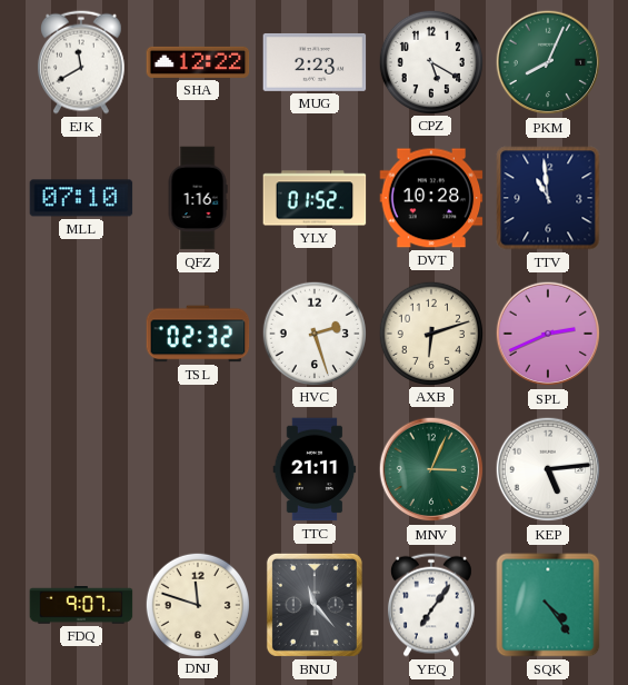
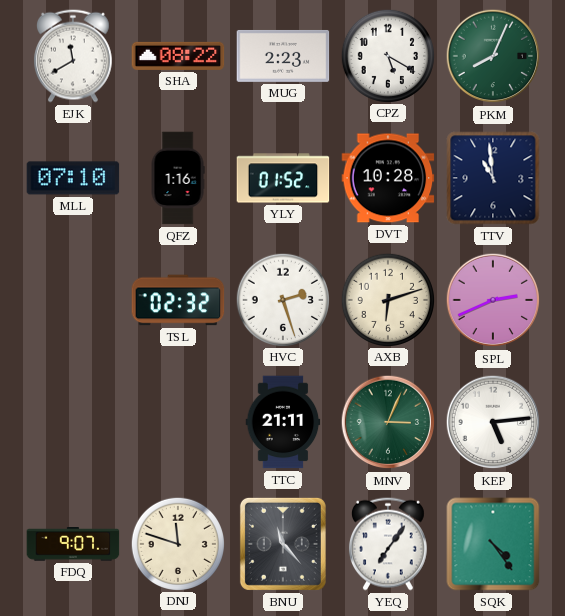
SHA: 12:22 -> 08:22
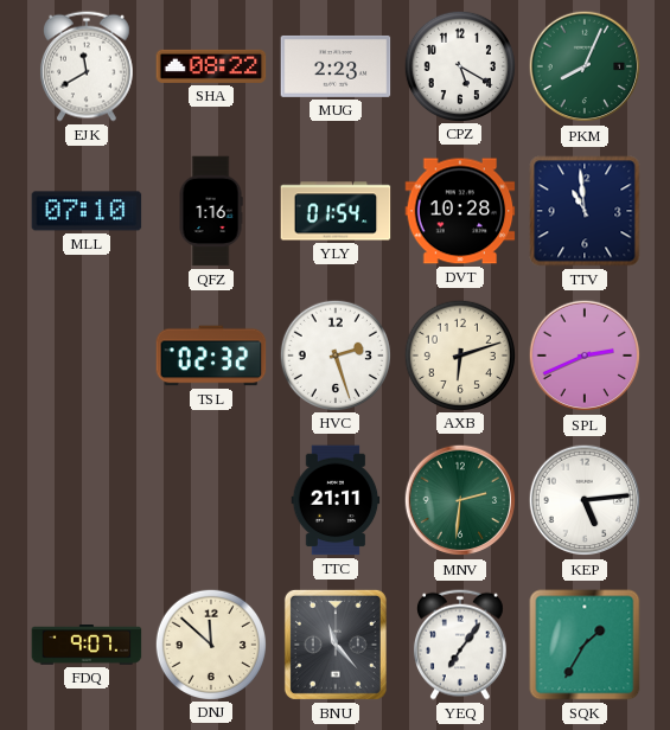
YLY: 01:52 -> 01:54
MNV: 3:04 -> 2:31
DNJ: 11:48 -> 11:52
SQK: 4:24 -> 1:35
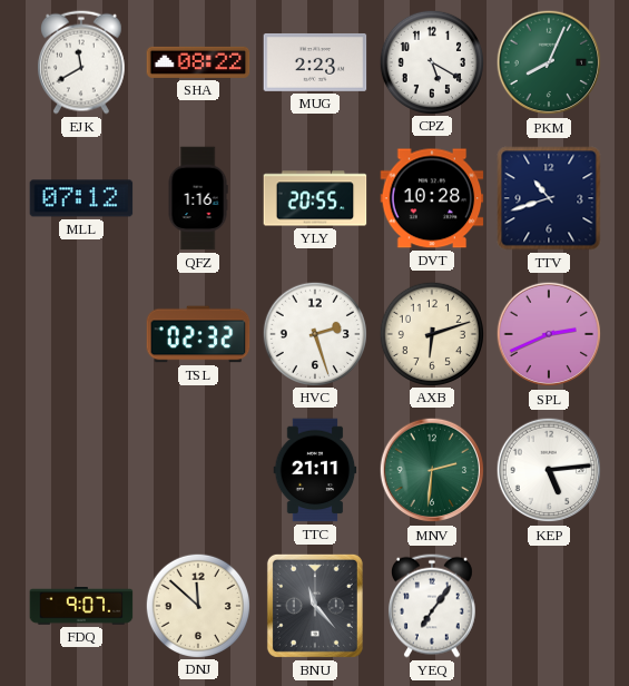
MLL: 07:10 -> 07:12
YLY: 01:54 -> 20:55
TTV: 10:59 -> 10:42
SQK: 1:35 -> none
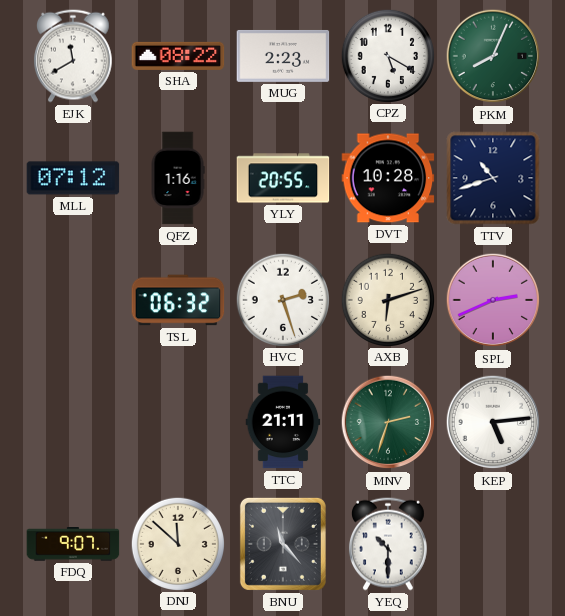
TSL: 02:32 -> 06:32
MNV: 2:31 -> 2:33
YEQ: 7:06 -> 10:30
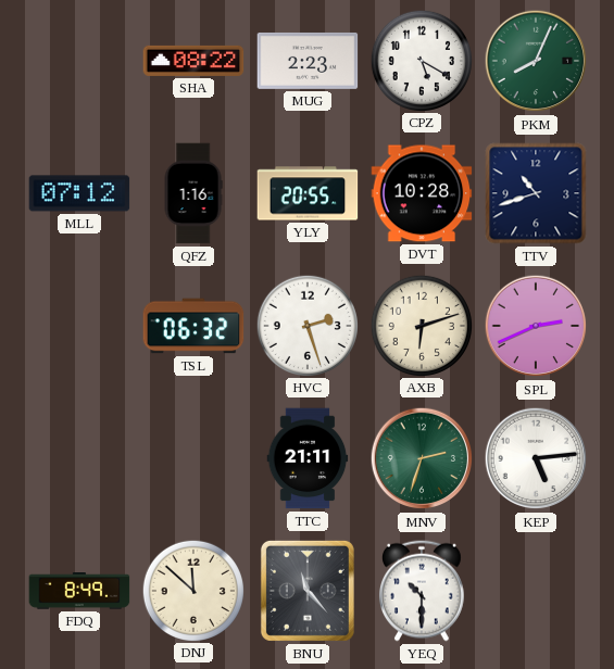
EJK: 11:40 -> none
FDQ: 9:07 -> 8:49
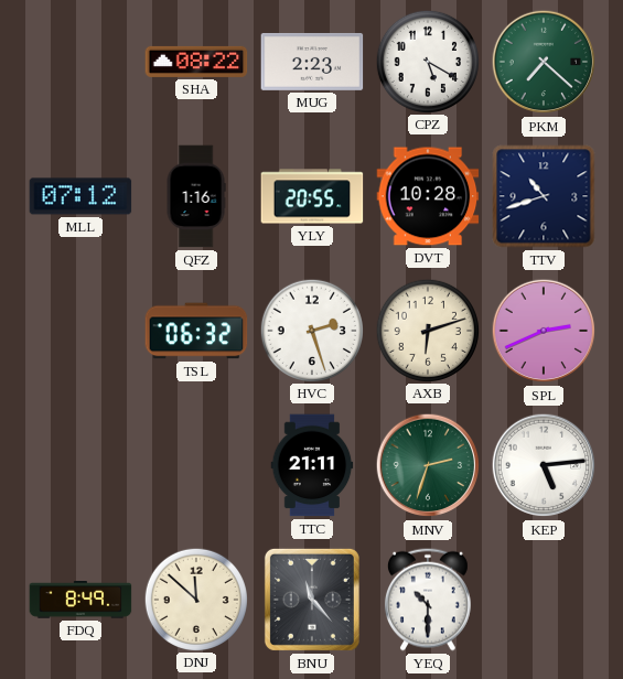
PKM: 8:04 -> 7:22
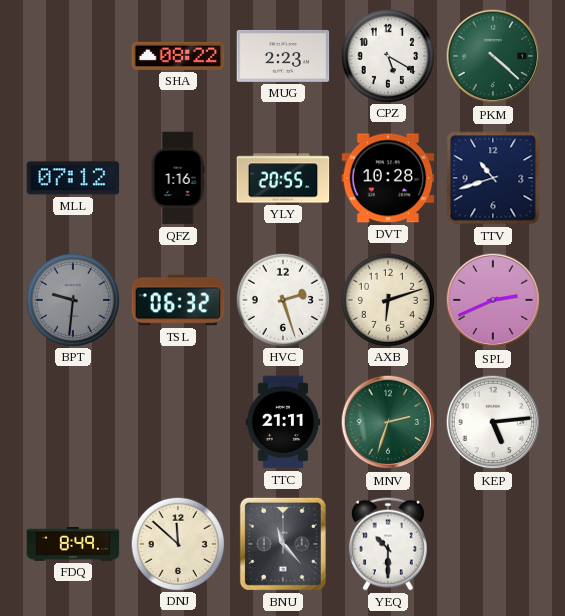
PKM: 7:22 -> 4:22
BPT: none -> 9:31
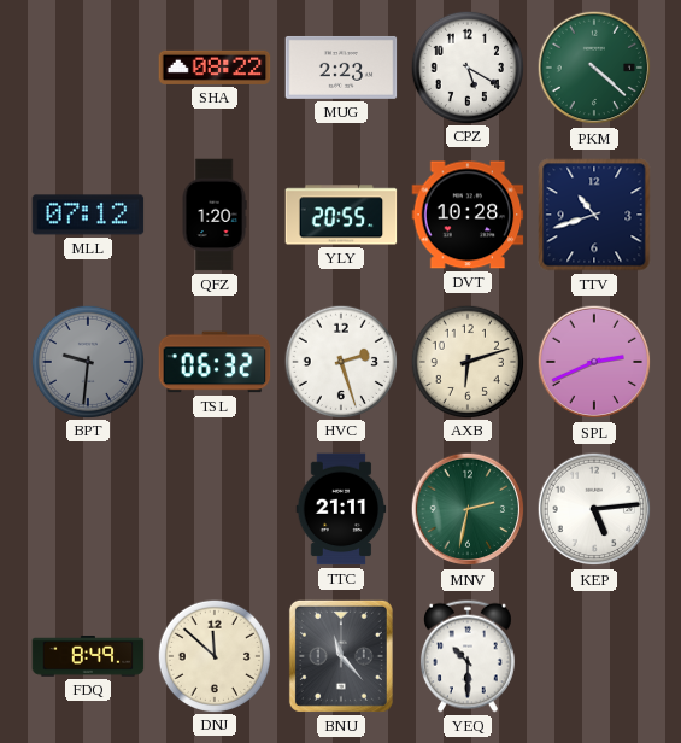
QFZ: 1:16 -> 1:20
MNV: 2:33 -> 2:32
